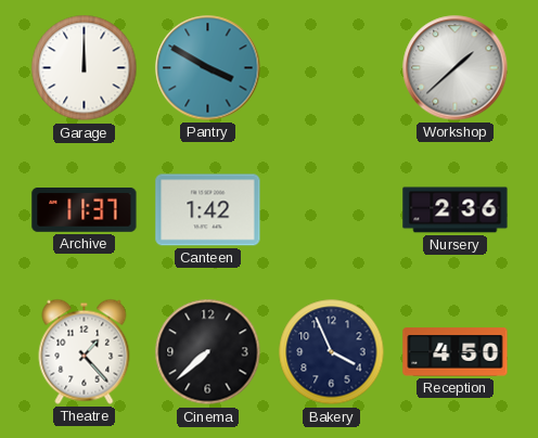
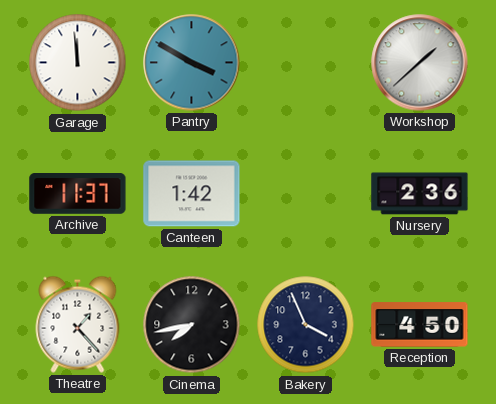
Garage: 12:00 -> 11:59
Cinema: 7:38 -> 7:43
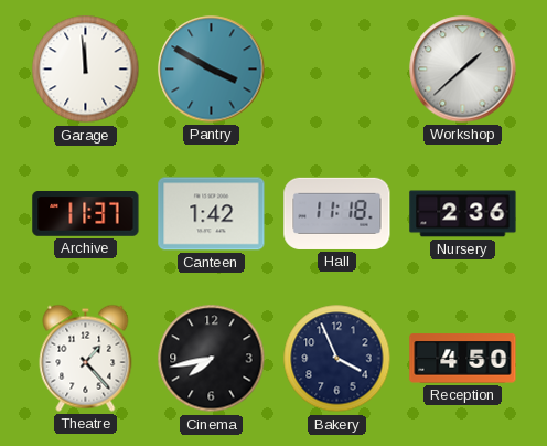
Hall: none -> 11:18
